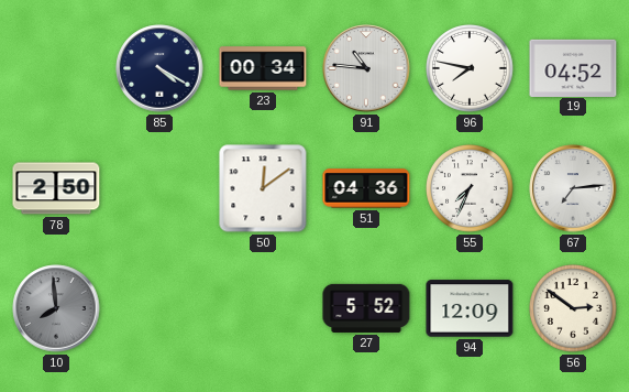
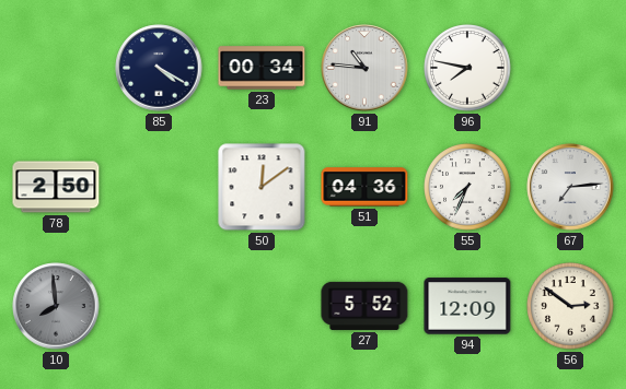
19: 04:52 -> none
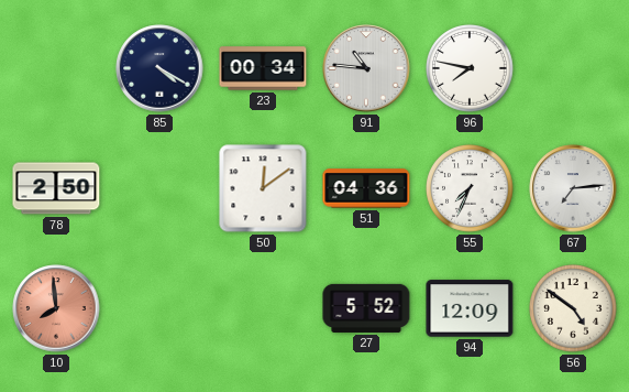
10 dial: grey -> salmon
56: 2:51 -> 4:51
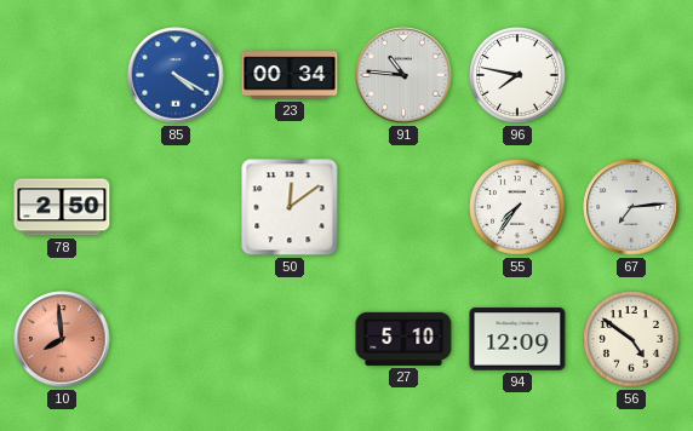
85 dial: navy -> blue
51: 04:36 -> none
55: 7:34 -> 7:36
27: 5:52 -> 5:10
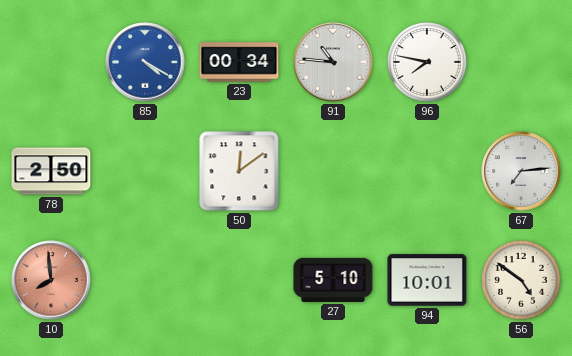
55: 7:36 -> none
94: 12:09 -> 10:01
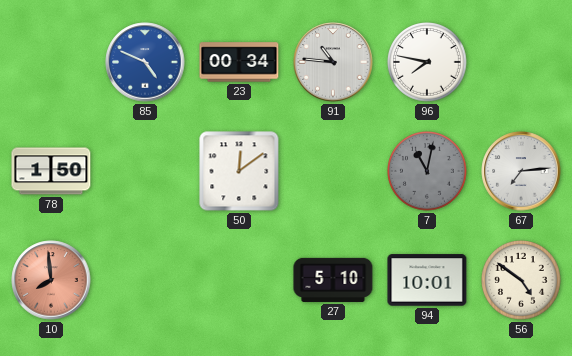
85: 4:20 -> 4:49
78: 2:50 -> 1:50
7: none -> 11:02
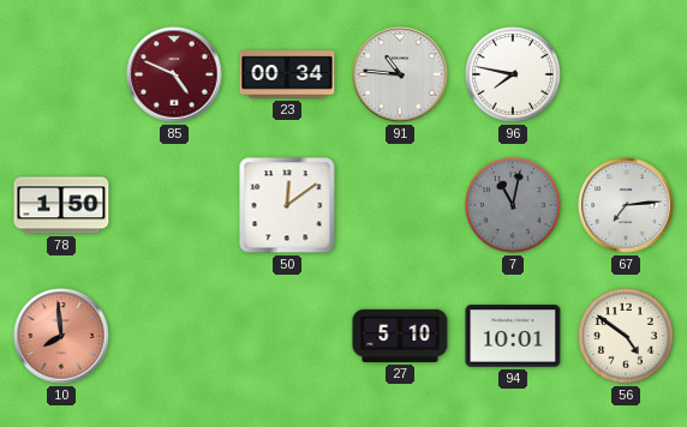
85 dial: blue -> burgundy
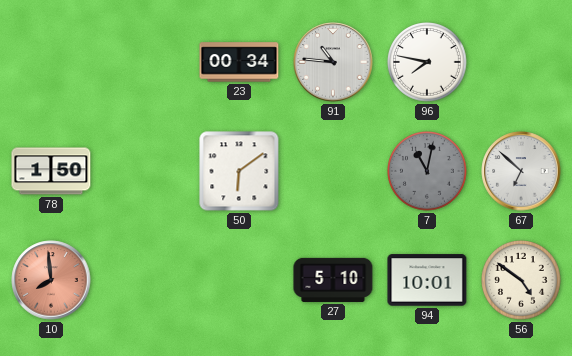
85: 4:49 -> none
50: 12:09 -> 6:09
67: 7:14 -> 6:52
